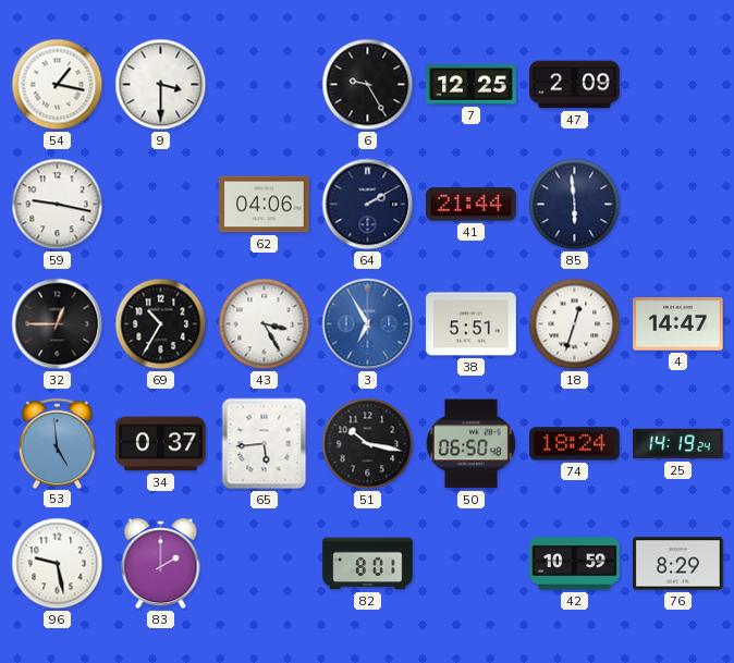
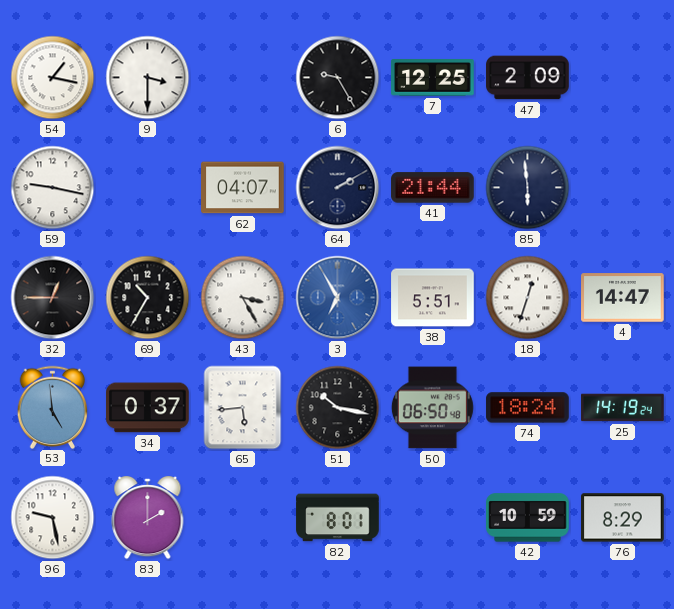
62: 04:06 -> 04:07
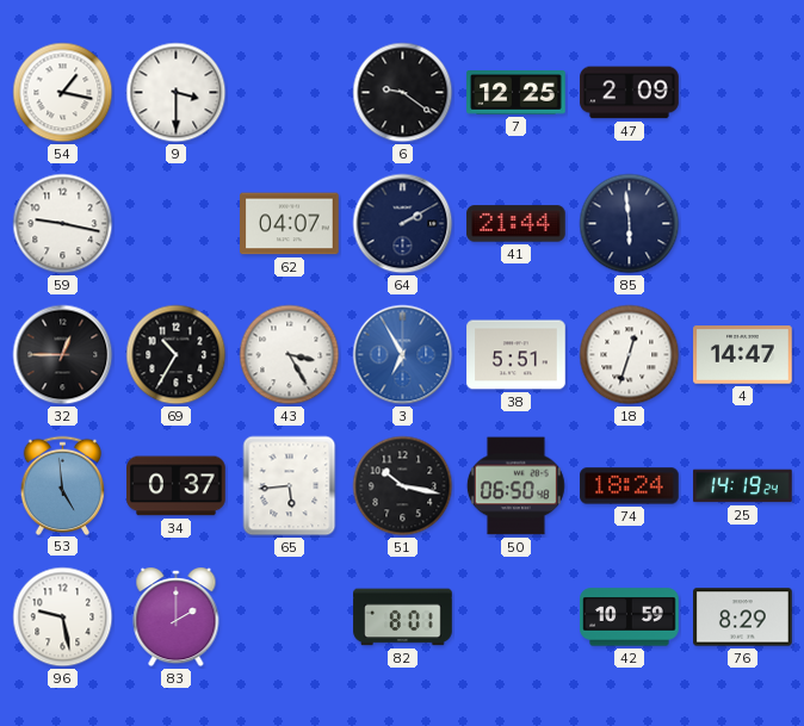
6: 9:25 -> 9:21
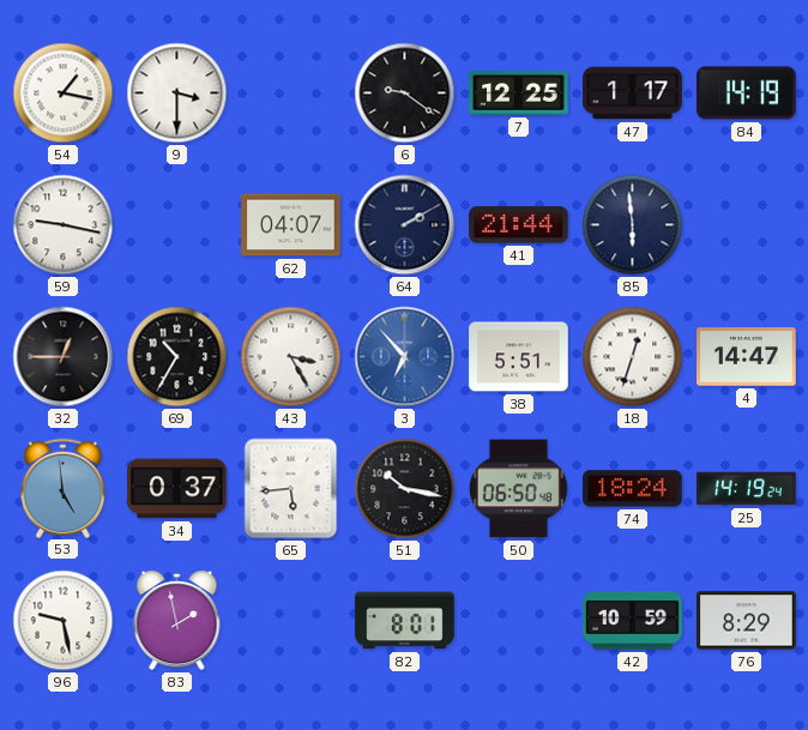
47: 2:09 -> 1:17
84: none -> 14:19
3: 6:55 -> 6:53
83: 2:00 -> 1:58
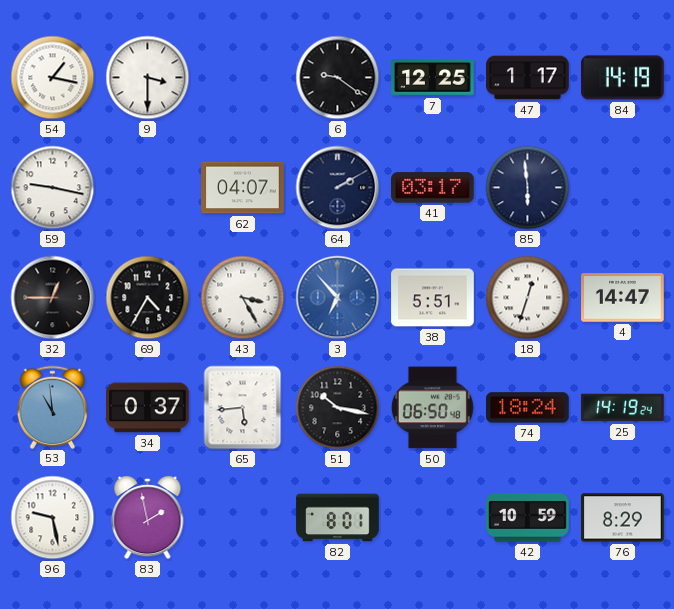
41: 21:44 -> 03:17
69: 10:35 -> 4:35
53: 4:59 -> 10:59
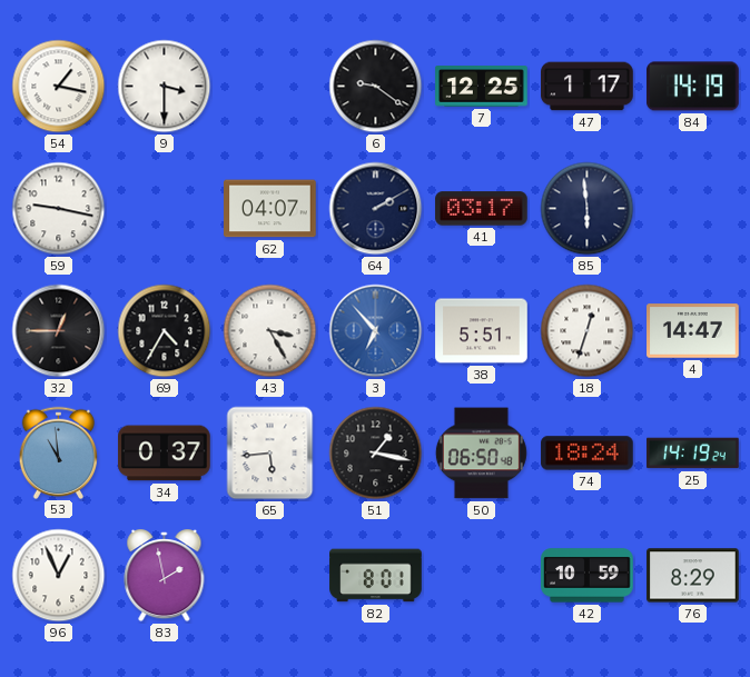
51: 10:17 -> 1:17
96: 9:28 -> 12:56
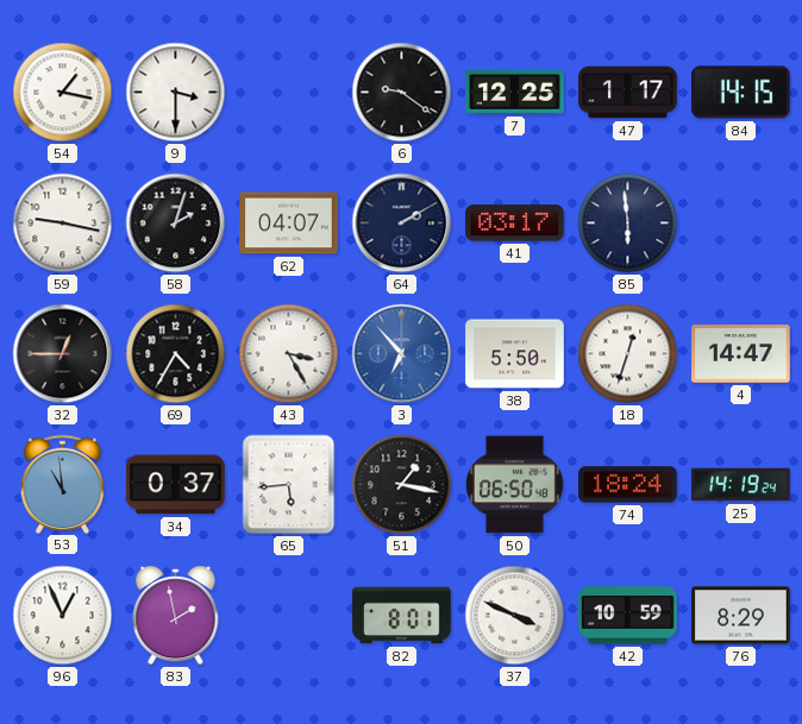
84: 14:19 -> 14:15
58: none -> 2:03
38: 5:51 -> 5:50
37: none -> 3:49
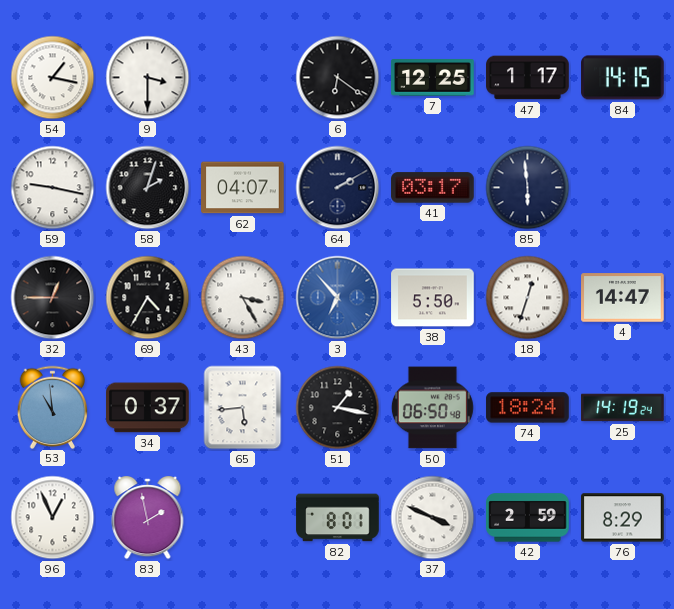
6: 9:21 -> 6:21
42: 10:59 -> 2:59
